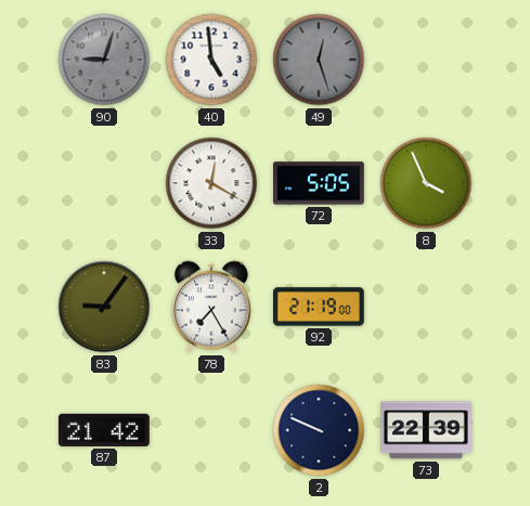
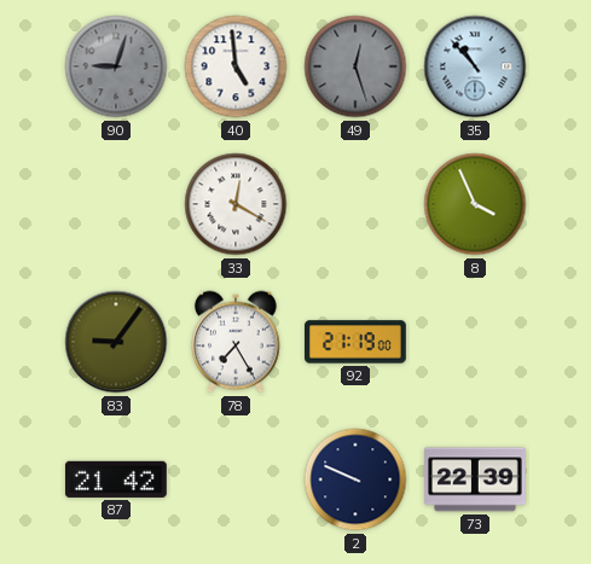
35: none -> 10:53
72: 5:05 -> none
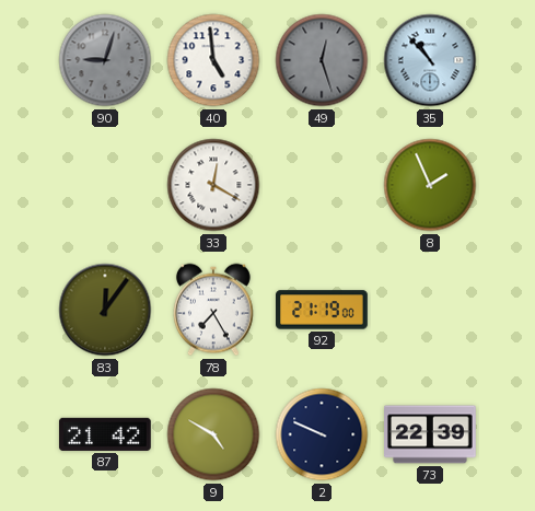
8: 3:56 -> 1:56
83: 9:06 -> 12:06
9: none -> 4:50
